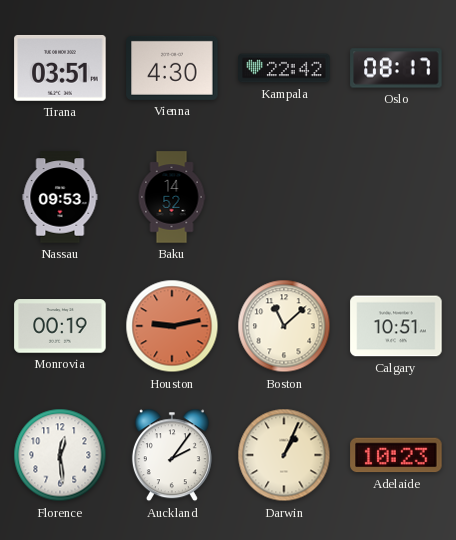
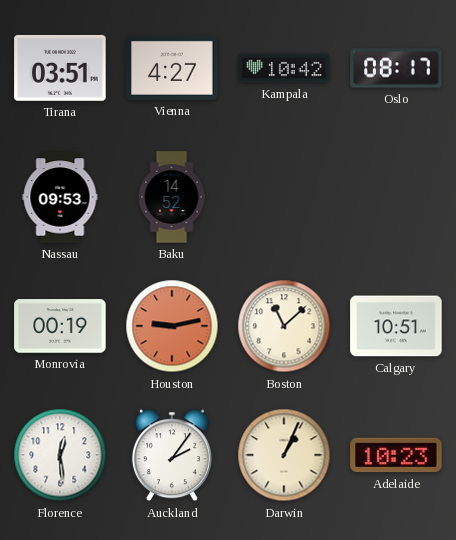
Vienna: 4:30 -> 4:27
Kampala: 22:42 -> 10:42
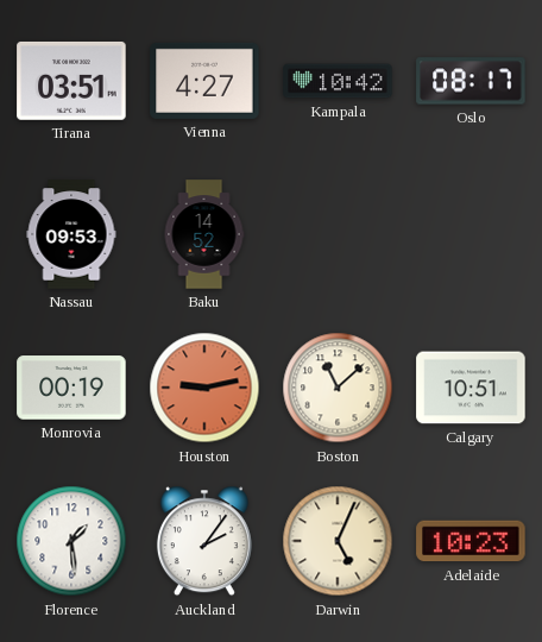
Florence: 12:29 -> 1:29
Darwin: 1:04 -> 5:04
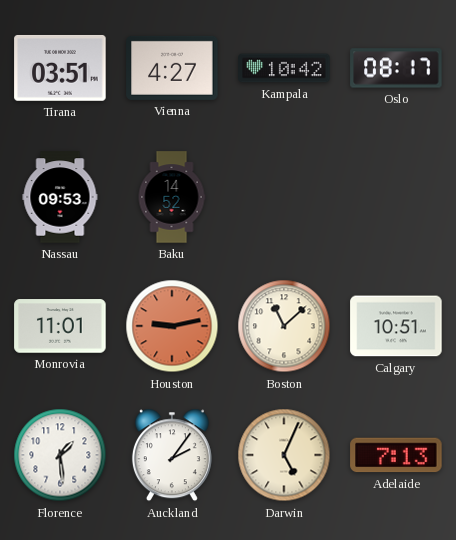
Monrovia: 00:19 -> 11:01
Adelaide: 10:23 -> 7:13
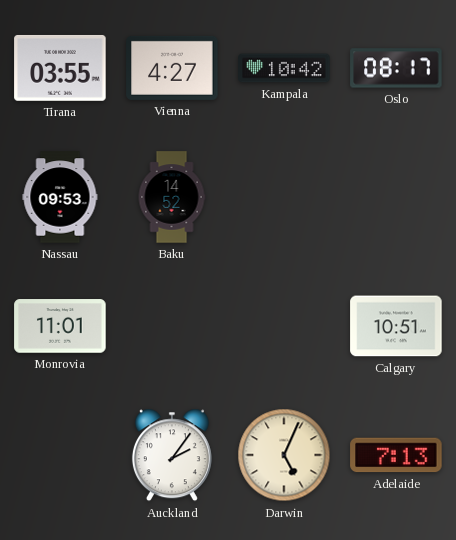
Tirana: 03:51 -> 03:55
Houston: 9:13 -> none
Boston: 11:08 -> none
Florence: 1:29 -> none
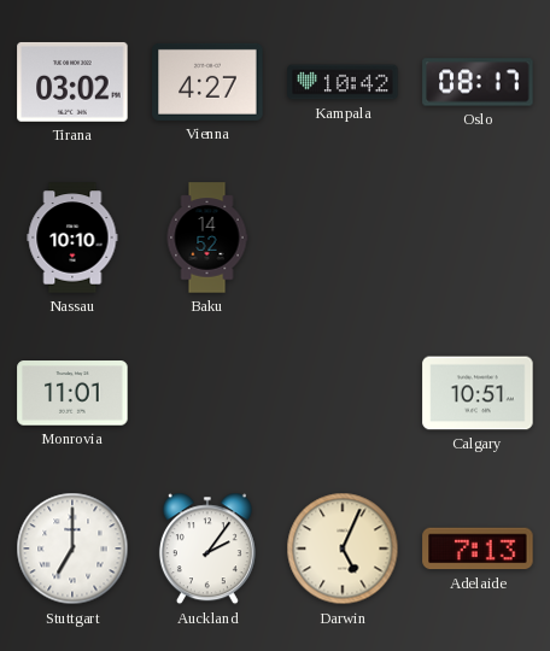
Tirana: 03:55 -> 03:02
Nassau: 09:53 -> 10:10
Stuttgart: none -> 7:00
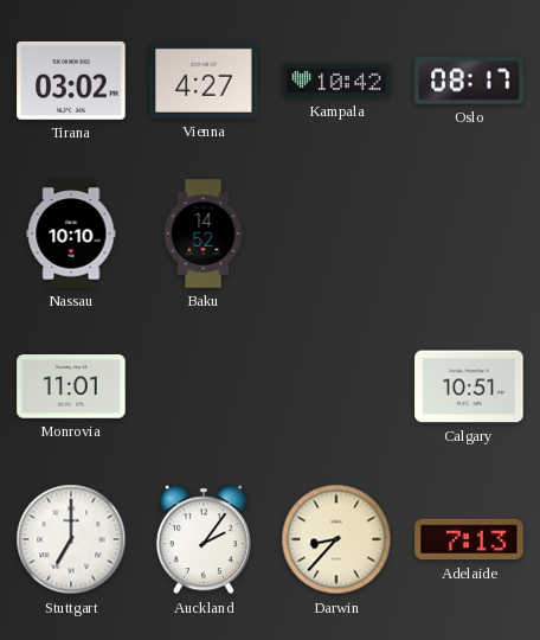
Darwin: 5:04 -> 8:37
